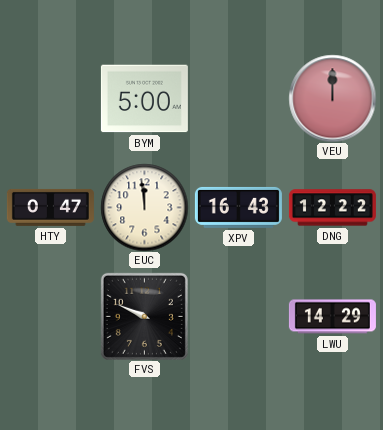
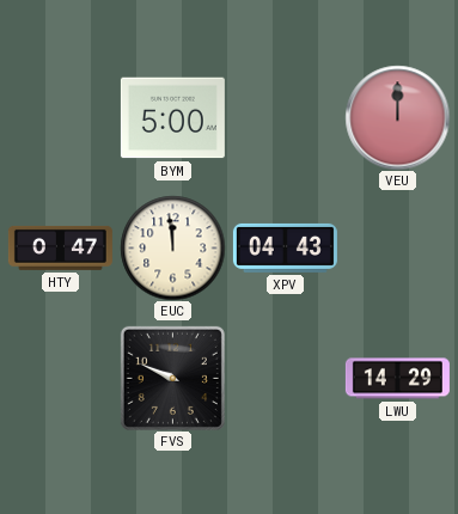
XPV: 16:43 -> 04:43
DNG: 12:22 -> none
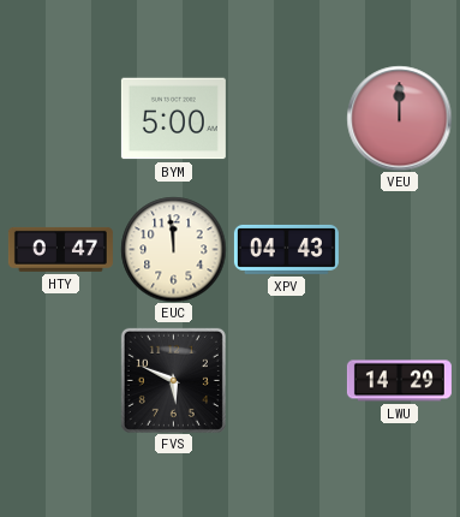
FVS: 9:49 -> 5:49
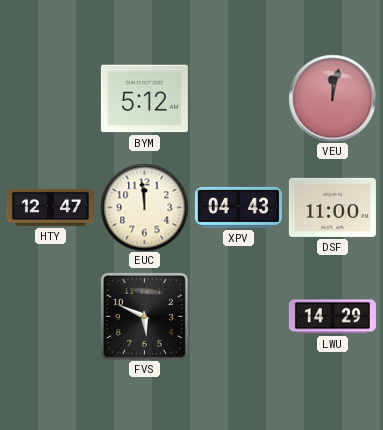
BYM: 5:00 -> 5:12
VEU: 12:00 -> 12:02
HTY: 0:47 -> 12:47
DSF: none -> 11:00
